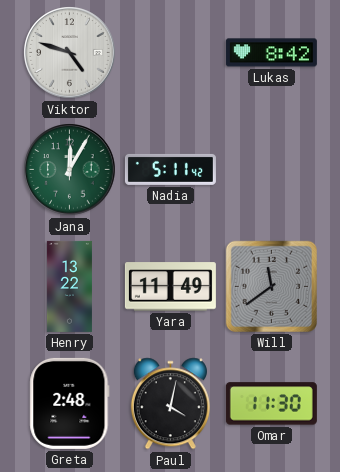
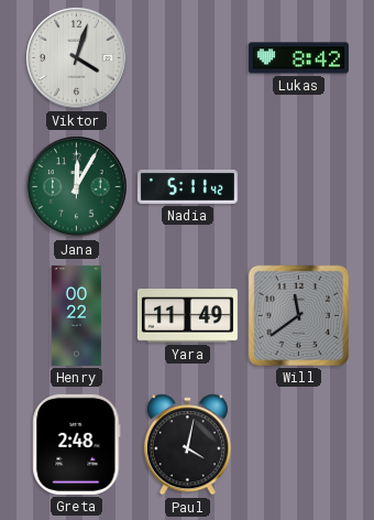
Viktor: 4:48 -> 4:03
Henry: 13:22 -> 00:22
Omar: 11:30 -> none
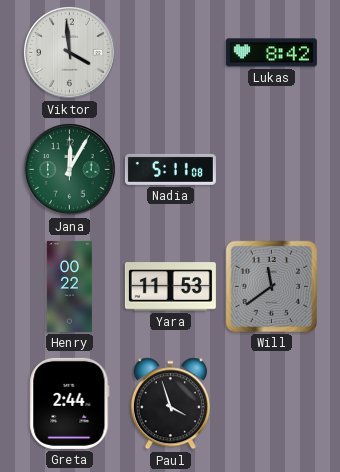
Viktor: 4:03 -> 3:59
Nadia: 5:11:42 -> 5:11:08
Yara: 11:49 -> 11:53
Greta: 2:48 -> 2:44
Paul: 4:02 -> 3:57
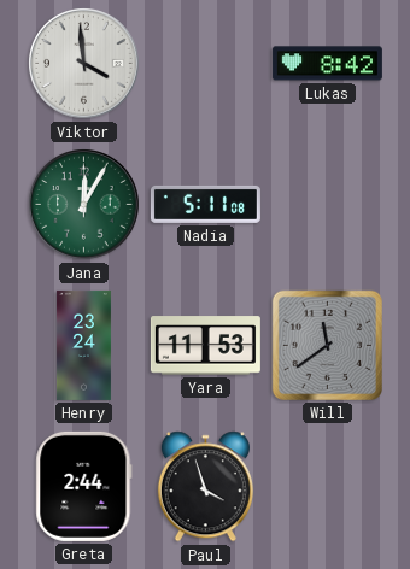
Henry: 00:22 -> 23:24
